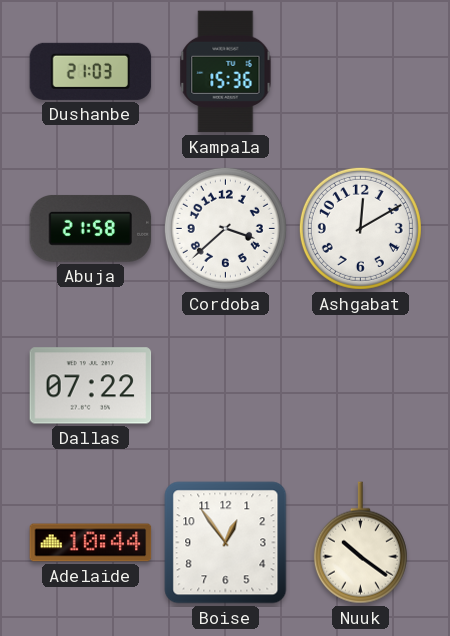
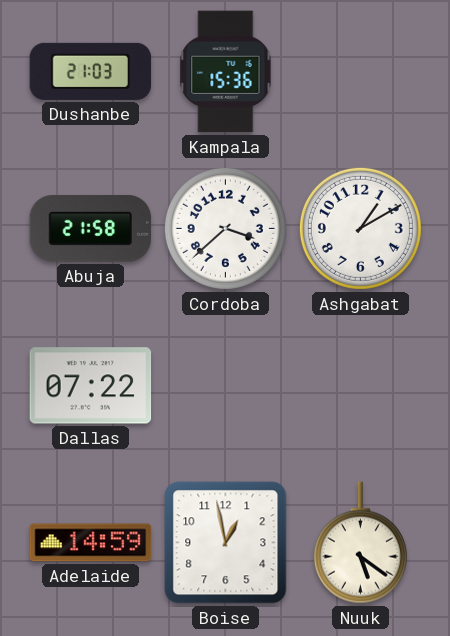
Ashgabat: 12:10 -> 1:10
Adelaide: 10:44 -> 14:59
Boise: 12:54 -> 12:58
Nuuk: 10:21 -> 5:21
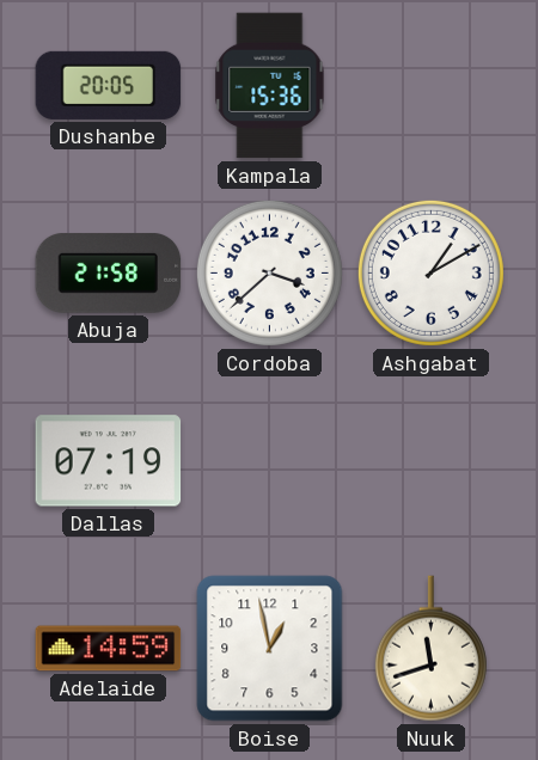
Dushanbe: 21:03 -> 20:05
Dallas: 07:22 -> 07:19
Nuuk: 5:21 -> 11:42
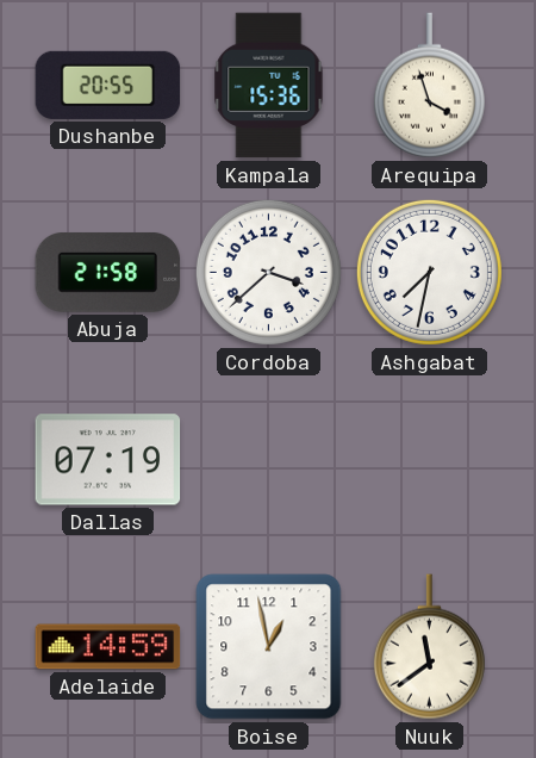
Dushanbe: 20:05 -> 20:55
Arequipa: none -> 3:57
Ashgabat: 1:10 -> 7:32
Nuuk: 11:42 -> 11:39
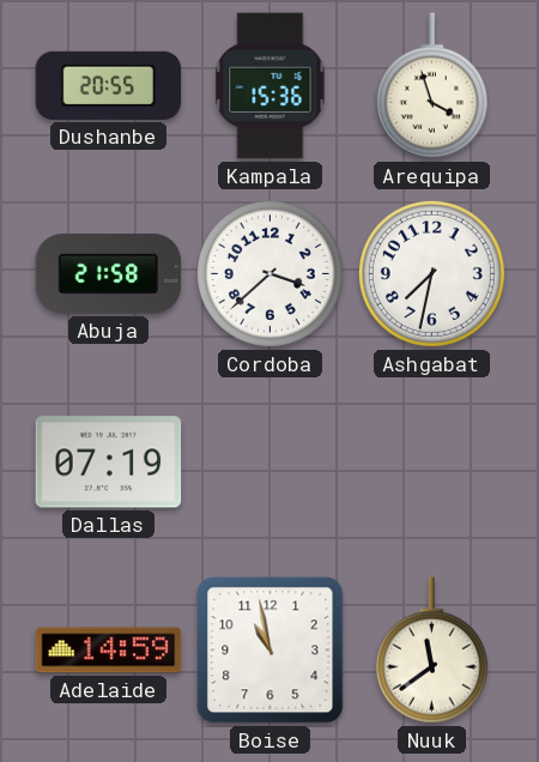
Boise: 12:58 -> 10:58
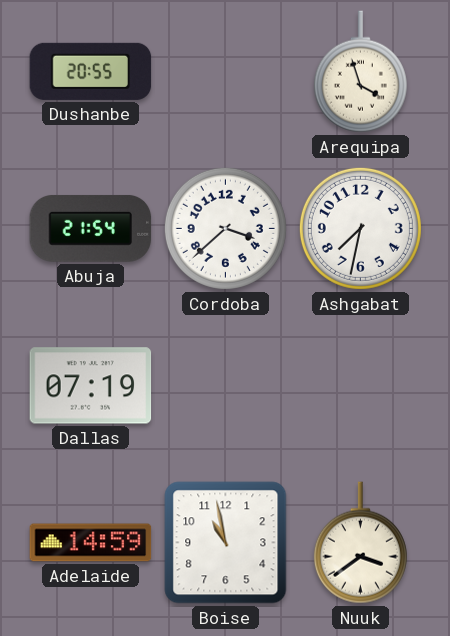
Kampala: 15:36 -> none
Abuja: 21:58 -> 21:54
Nuuk: 11:39 -> 3:39
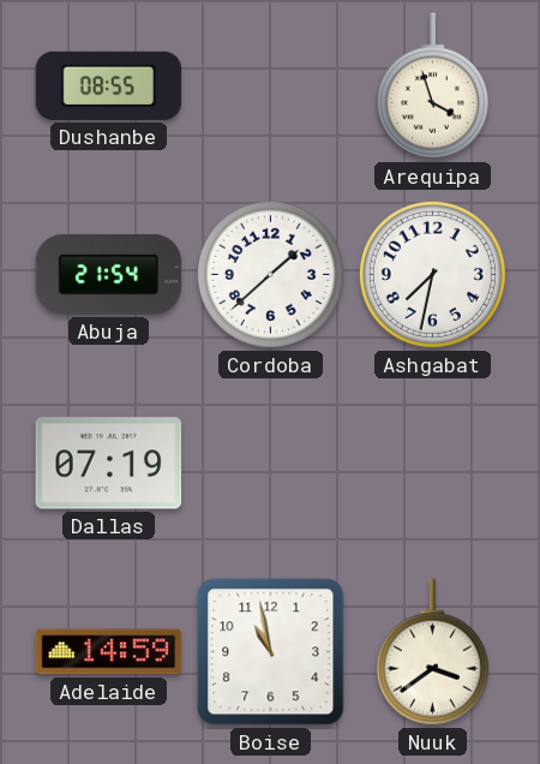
Dushanbe: 20:55 -> 08:55
Cordoba: 3:38 -> 1:38
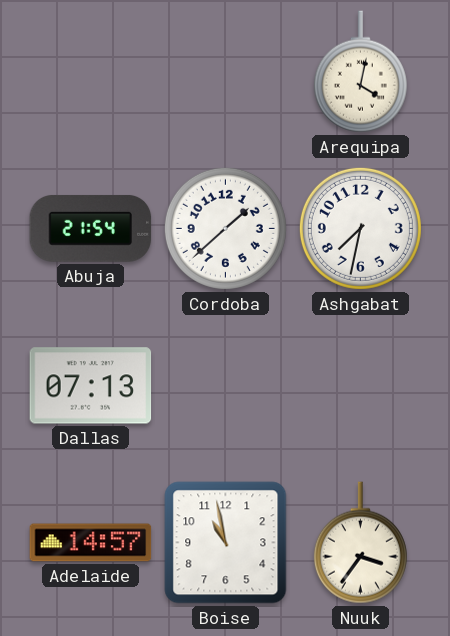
Dushanbe: 08:55 -> none
Arequipa: 3:57 -> 4:02
Dallas: 07:19 -> 07:13
Adelaide: 14:59 -> 14:57
Nuuk: 3:39 -> 3:36
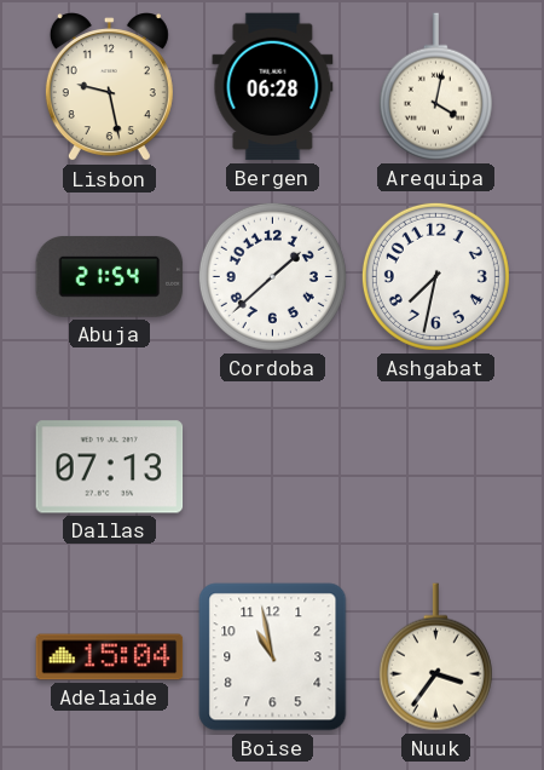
Lisbon: none -> 9:28
Bergen: none -> 06:28
Adelaide: 14:57 -> 15:04
